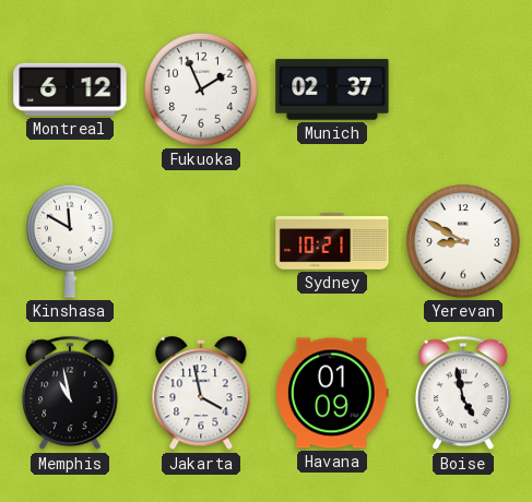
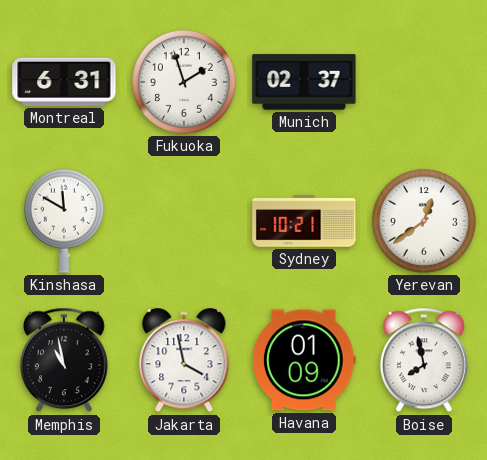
Montreal: 6:12 -> 6:31
Fukuoka: 1:56 -> 1:57
Yerevan: 8:50 -> 12:39
Boise: 4:58 -> 7:58
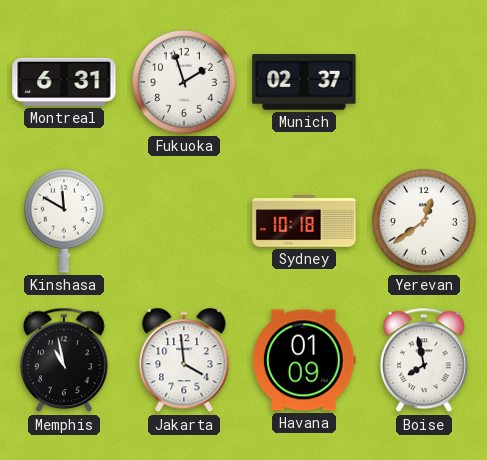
Sydney: 10:21 -> 10:18
Jakarta: 3:58 -> 3:59
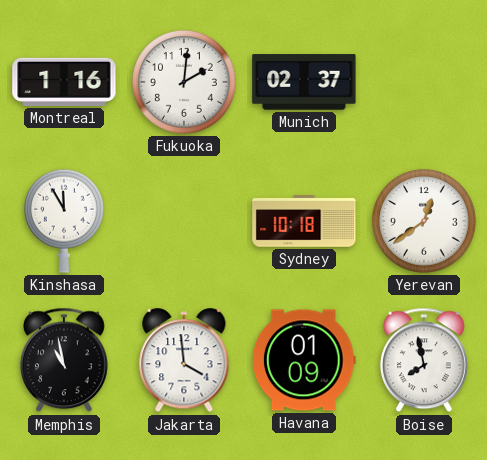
Montreal: 6:31 -> 1:16
Fukuoka: 1:57 -> 2:01
Kinshasa: 11:50 -> 11:55
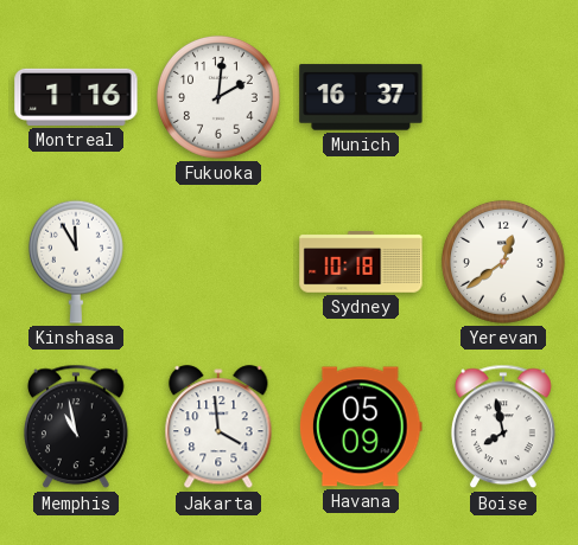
Munich: 02:37 -> 16:37
Havana: 01:09 -> 05:09
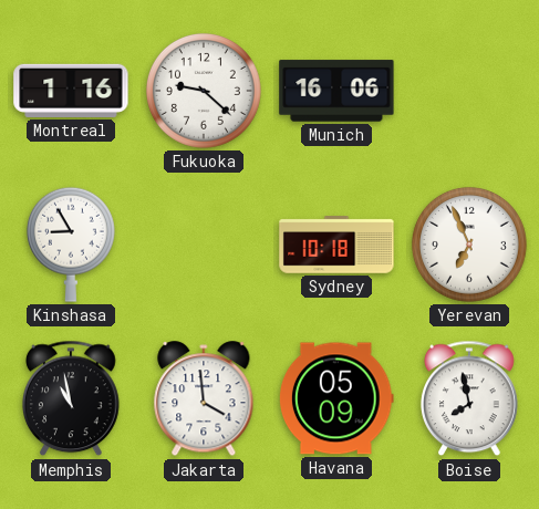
Fukuoka: 2:01 -> 9:22
Munich: 16:37 -> 16:06
Kinshasa: 11:55 -> 8:55
Yerevan: 12:39 -> 6:56
